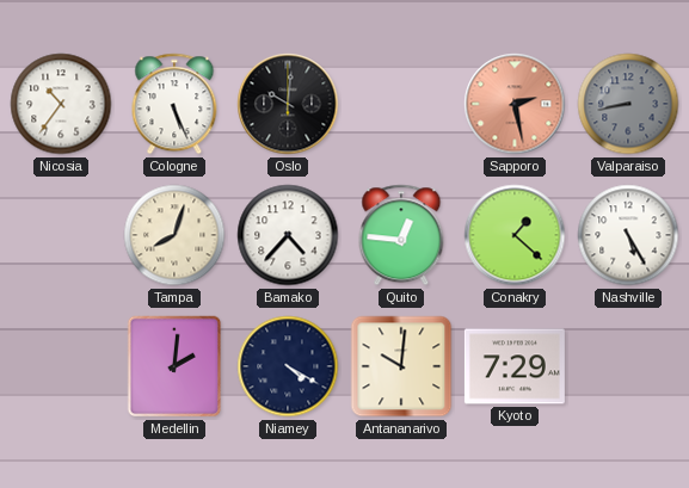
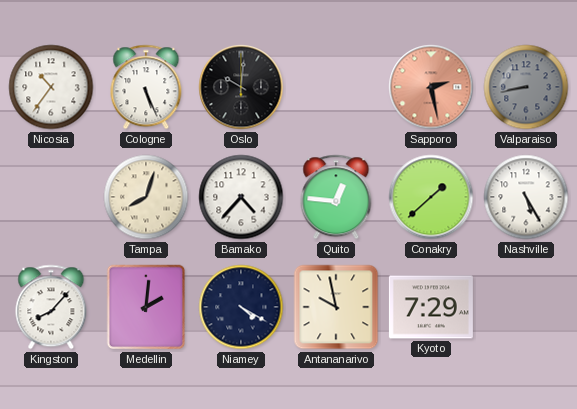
Conakry: 1:22 -> 1:38
Kingston: none -> 8:07
Antananarivo: 10:01 -> 9:58
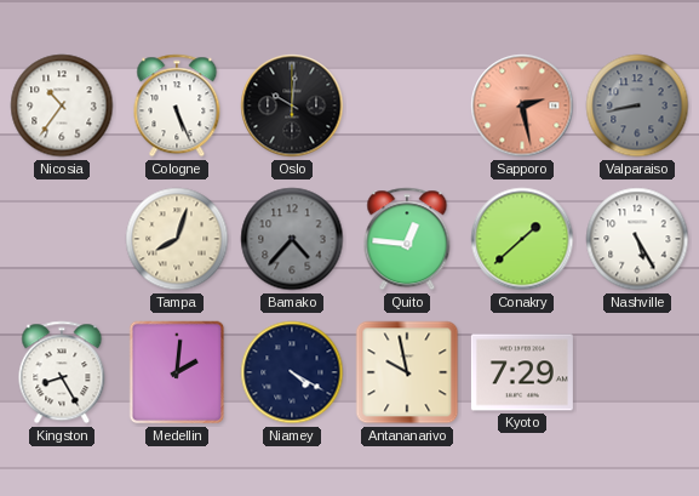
Bamako dial: white -> grey
Kingston: 8:07 -> 8:25
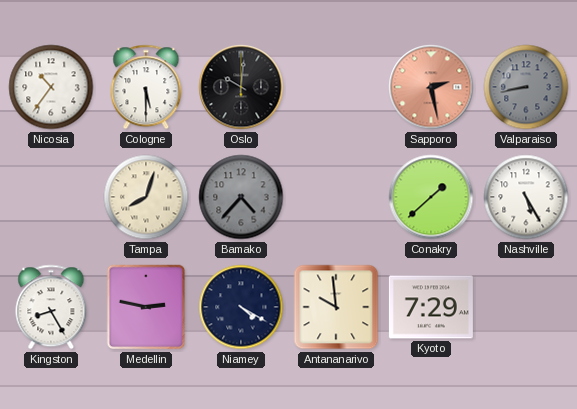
Cologne: 5:26 -> 5:30
Quito: 12:46 -> none
Medellin: 2:01 -> 2:47
Antananarivo: 9:58 -> 9:59
